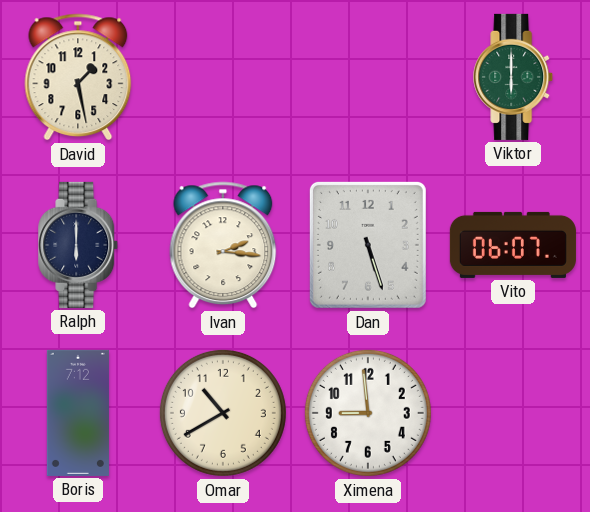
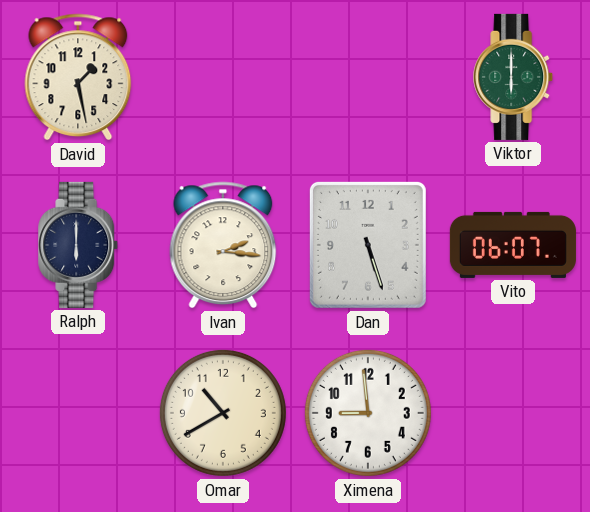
Boris: 7:12 -> none
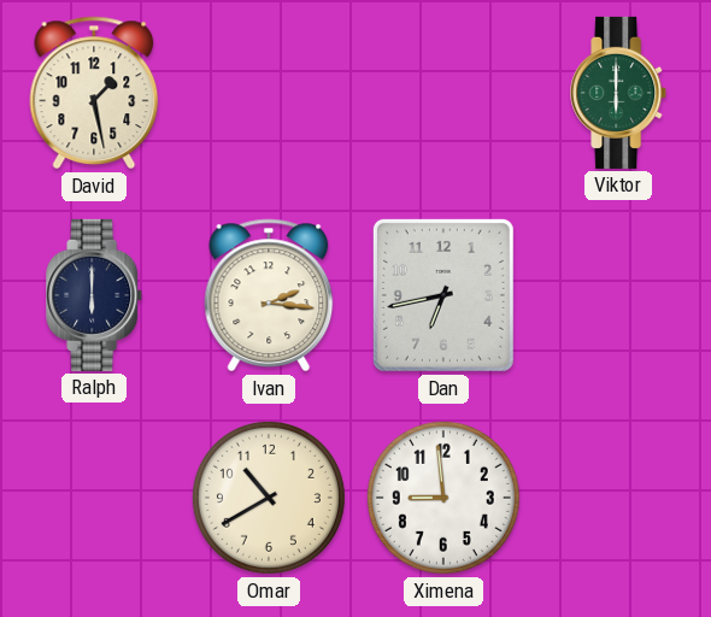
Dan: 5:27 -> 6:43
Vito: 06:07 -> none
